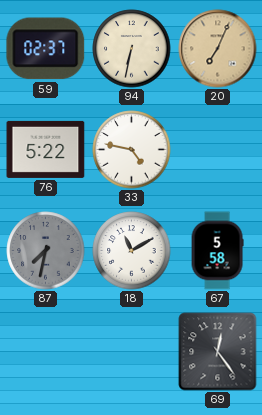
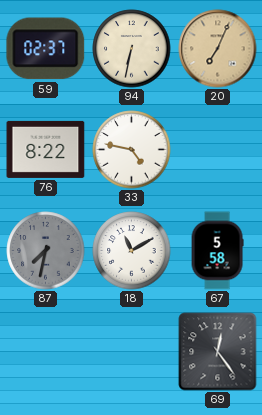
76: 5:22 -> 8:22
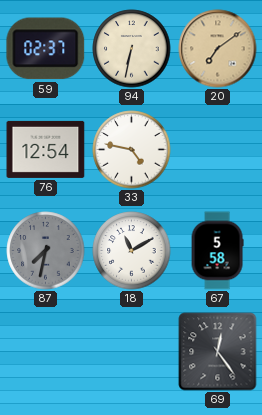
20: 7:04 -> 7:09
76: 8:22 -> 12:54
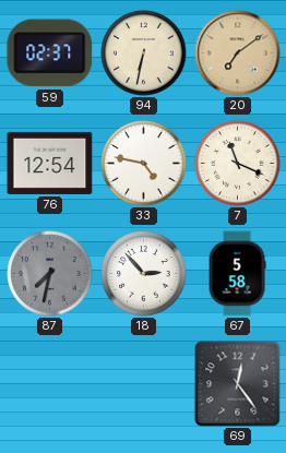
7: none -> 11:19
18: 11:10 -> 2:53
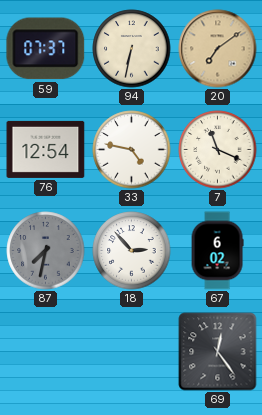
59: 02:37 -> 07:37
67: 5:58 -> 6:02
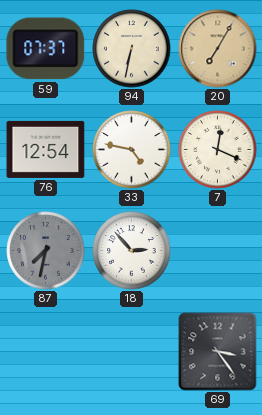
20: 7:09 -> 7:05
7: 11:19 -> 12:19
67: 6:02 -> none
69: 12:24 -> 3:24
